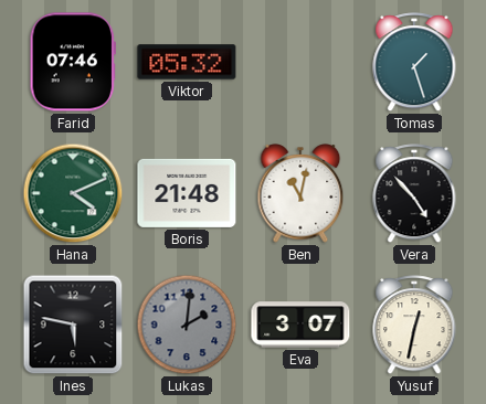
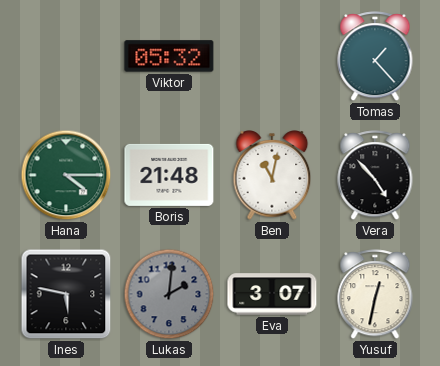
Farid: 07:46 -> none
Tomas: 1:27 -> 1:23
Hana: 4:11 -> 4:15
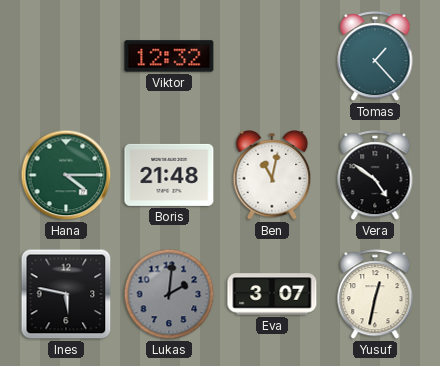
Viktor: 05:32 -> 12:32
Vera: 4:53 -> 4:51
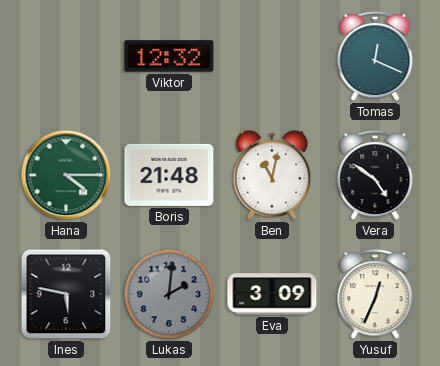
Tomas: 1:23 -> 12:19
Eva: 3:07 -> 3:09
Yusuf: 12:32 -> 12:34
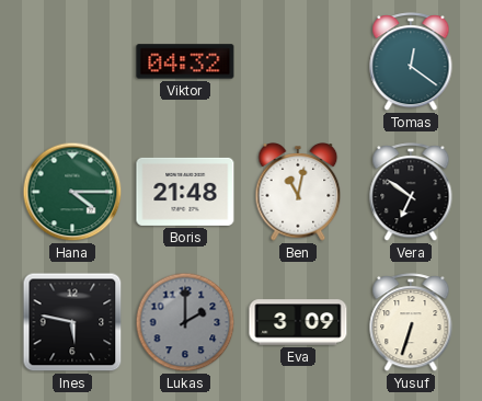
Viktor: 12:32 -> 04:32
Tomas: 12:19 -> 12:21
Vera: 4:51 -> 6:51
Lukas: 2:01 -> 2:00
Yusuf: 12:34 -> 6:33
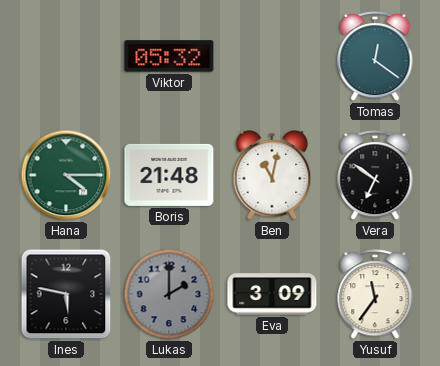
Viktor: 04:32 -> 05:32
Yusuf: 6:33 -> 11:36
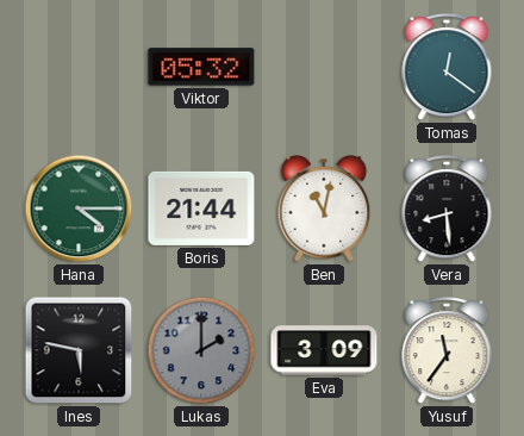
Boris: 21:48 -> 21:44
Vera: 6:51 -> 8:29
